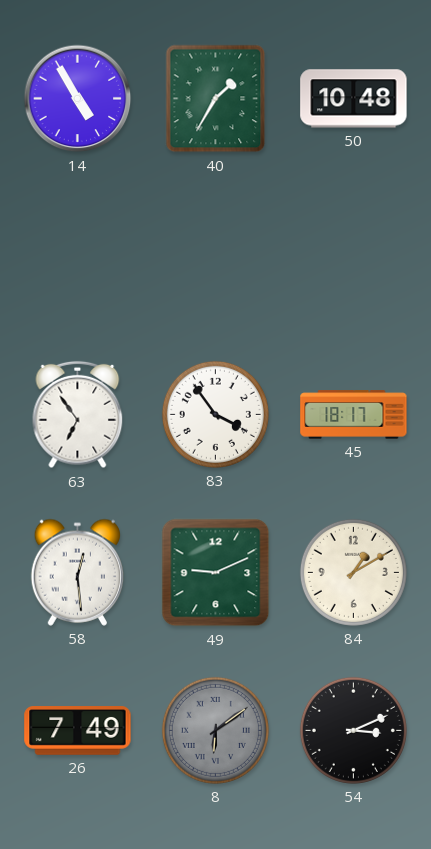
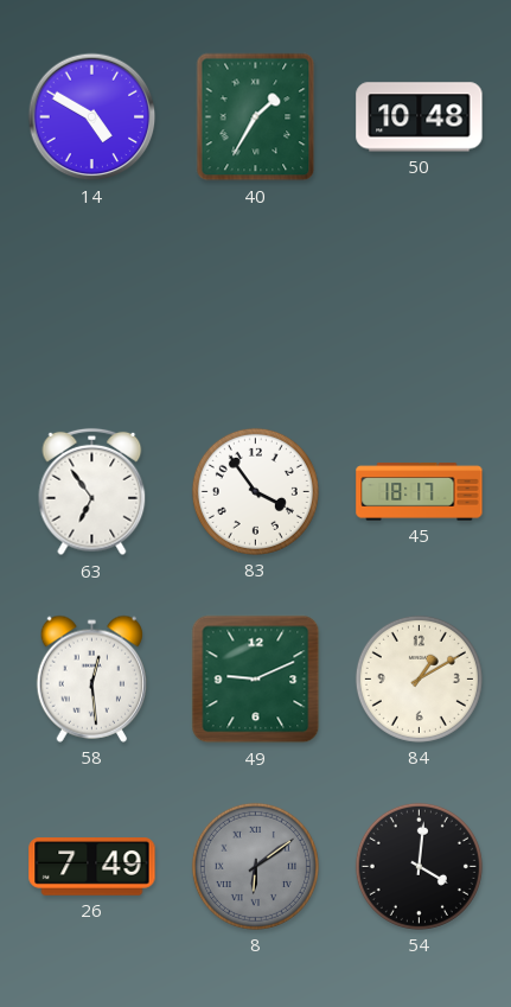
14: 4:55 -> 4:50
54: 3:11 -> 4:01
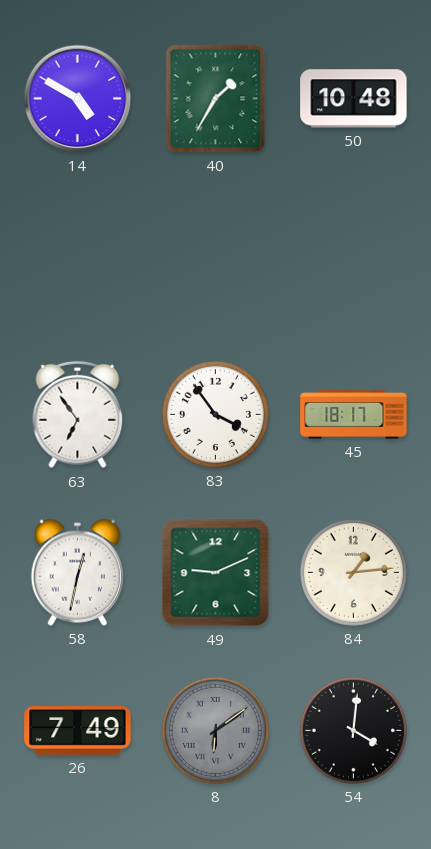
58: 12:29 -> 12:32
84: 1:10 -> 1:14
